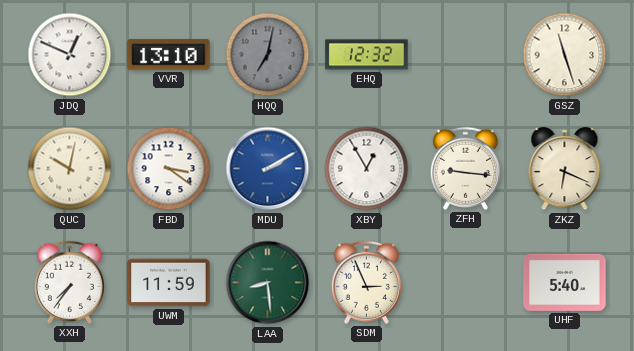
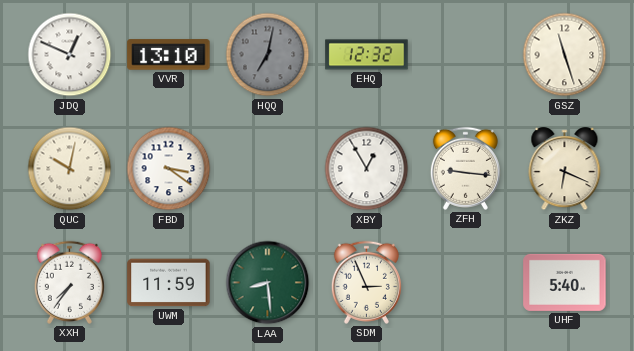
MDU: 2:10 -> none
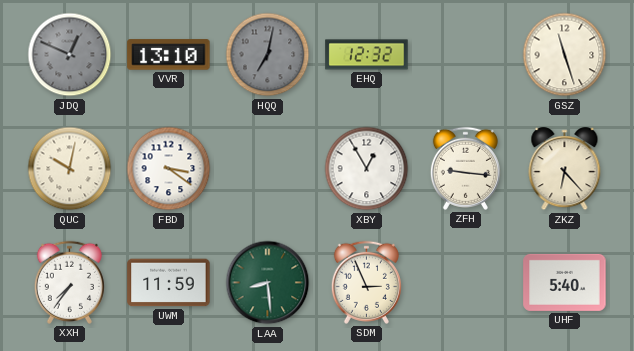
JDQ dial: white -> grey
ZKZ: 6:19 -> 6:23
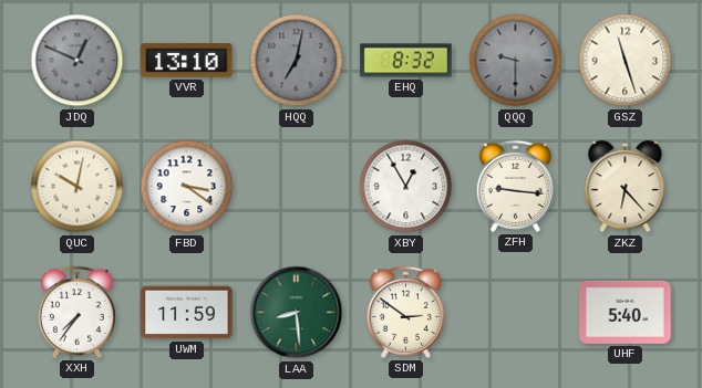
EHQ: 12:32 -> 8:32
QQQ: none -> 9:30
SDM: 2:56 -> 2:51
